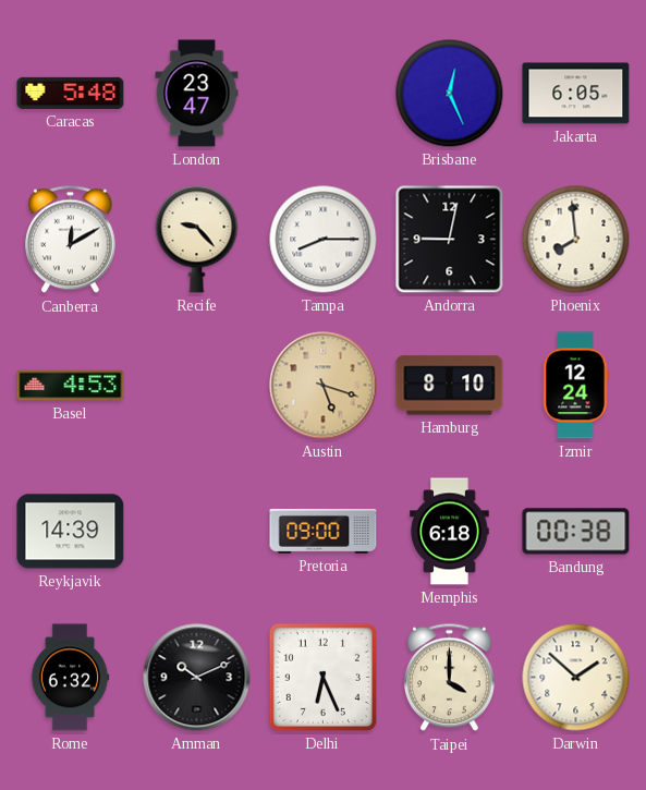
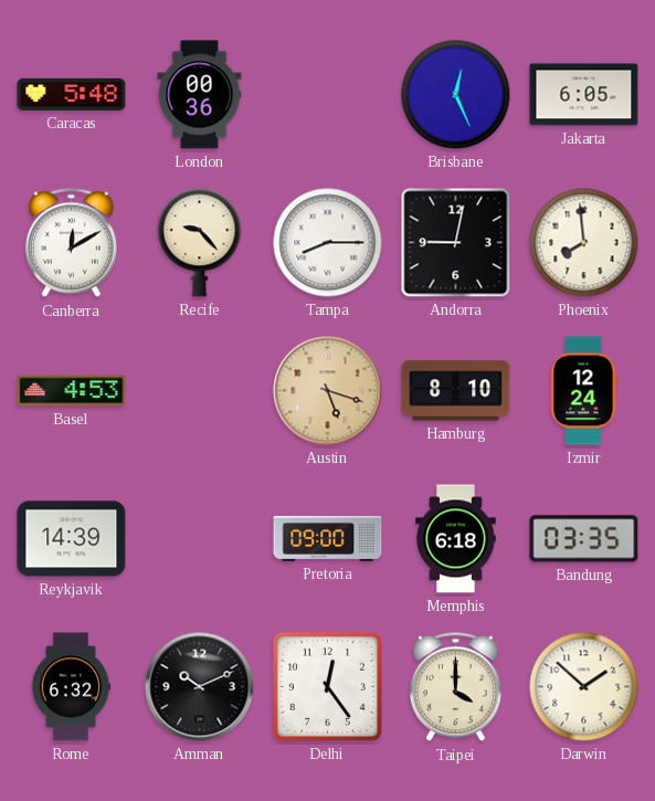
London: 23:47 -> 00:36
Bandung: 00:38 -> 03:35
Delhi: 6:26 -> 12:24
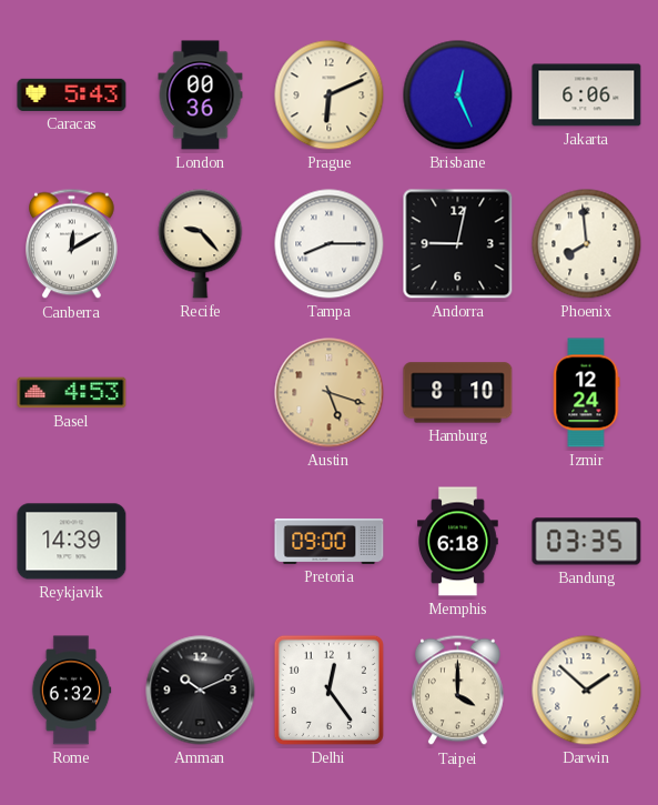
Caracas: 5:48 -> 5:43
Prague: none -> 6:11
Jakarta: 6:05 -> 6:06
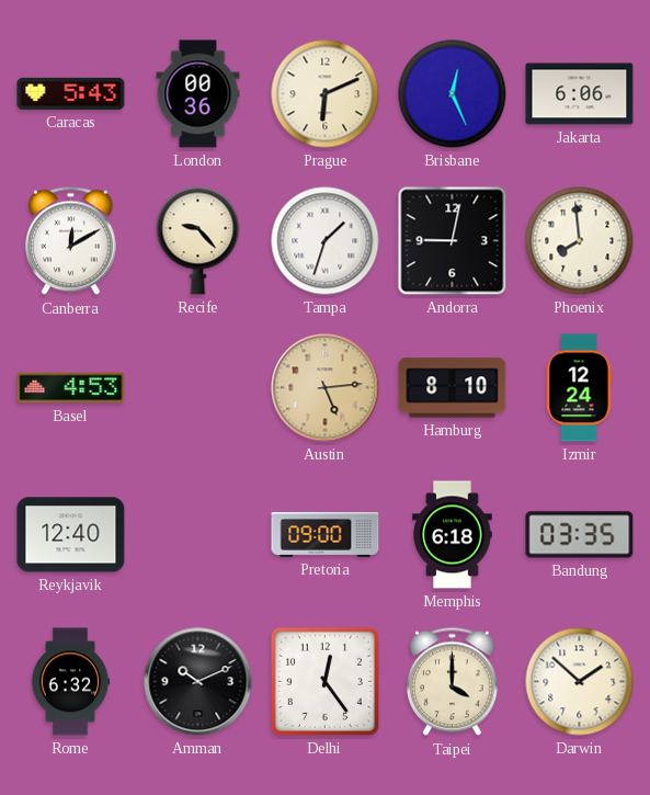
Tampa: 8:15 -> 1:33
Austin: 5:18 -> 5:14
Reykjavik: 14:39 -> 12:40
